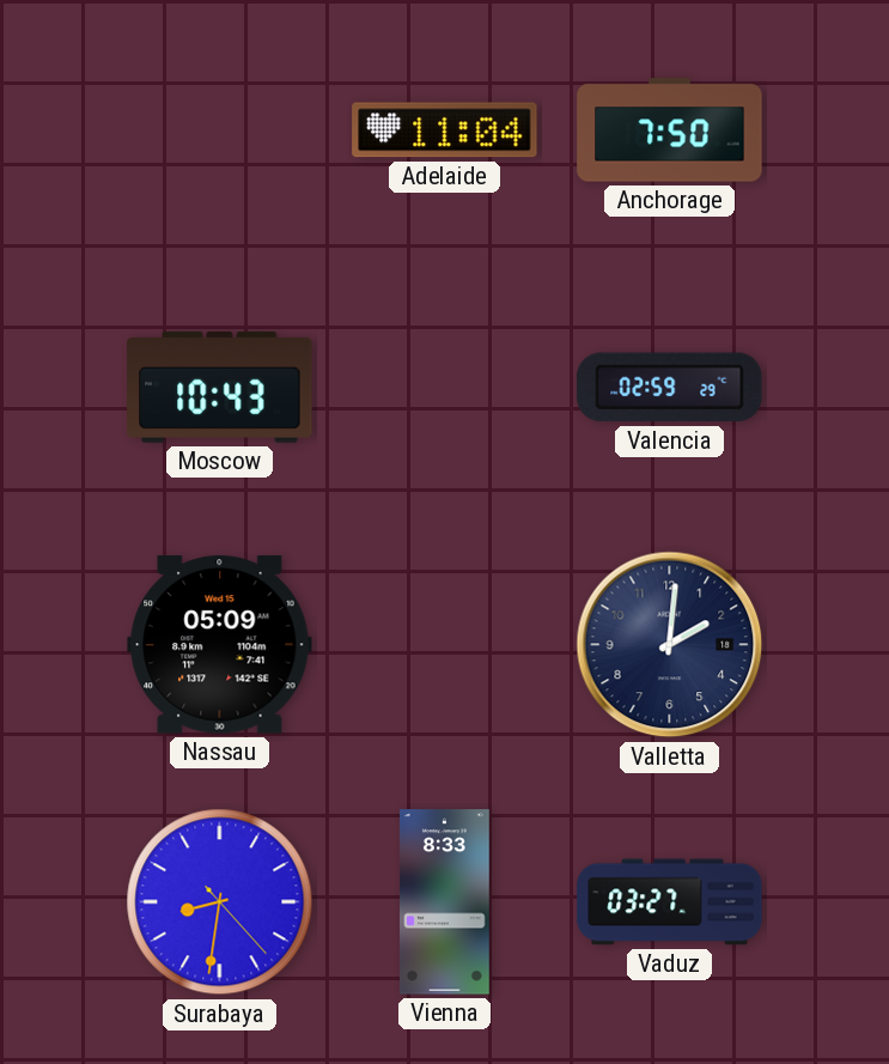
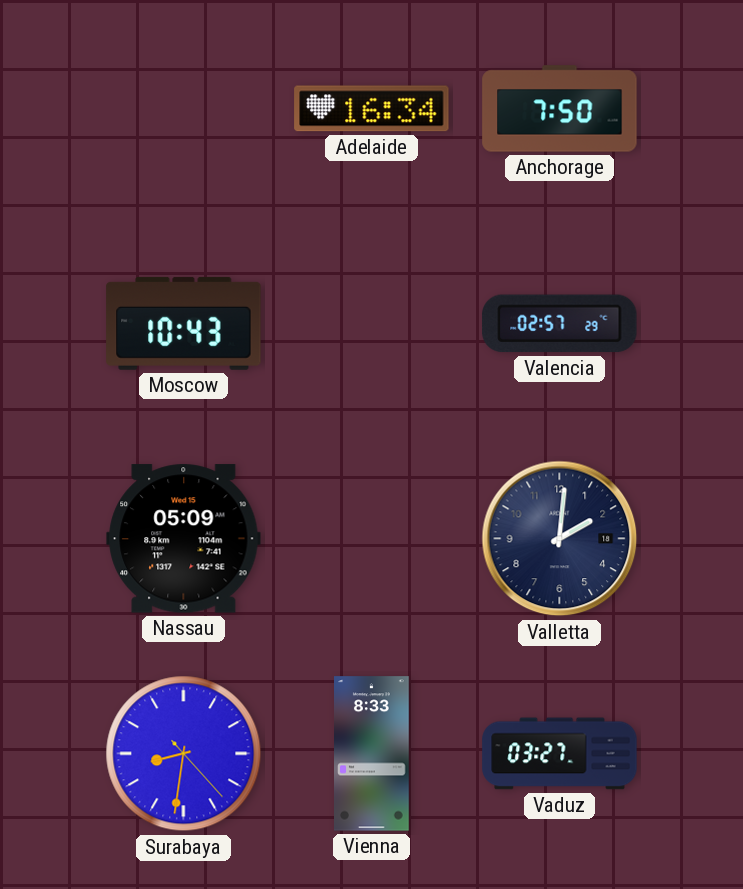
Adelaide: 11:04 -> 16:34
Valencia: 02:59 -> 02:57
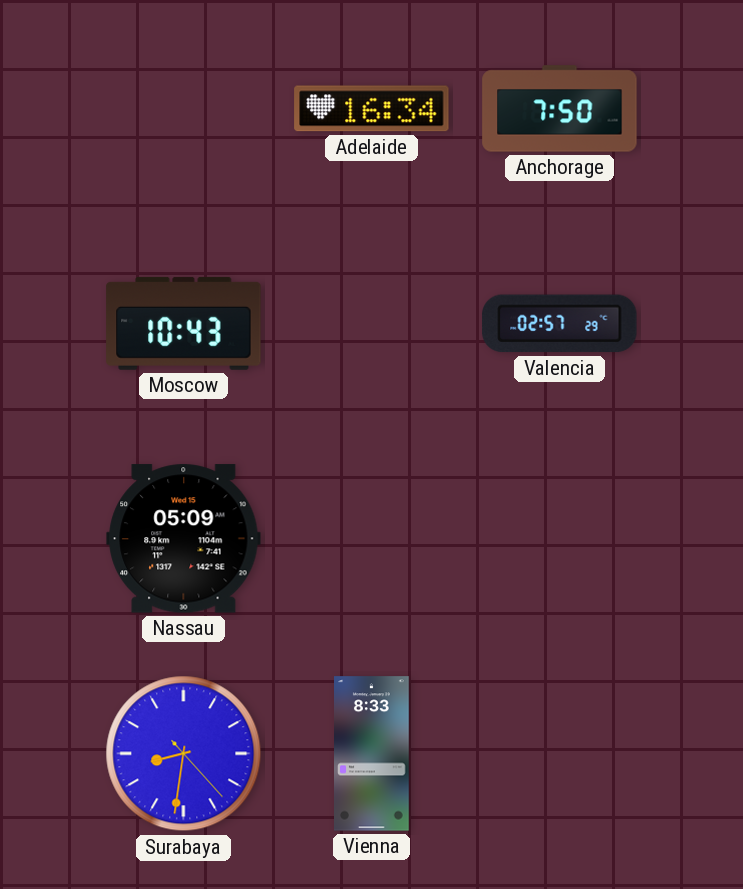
Valletta: 2:01 -> none
Vaduz: 03:27 -> none
